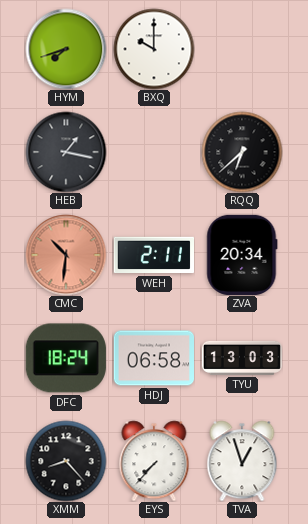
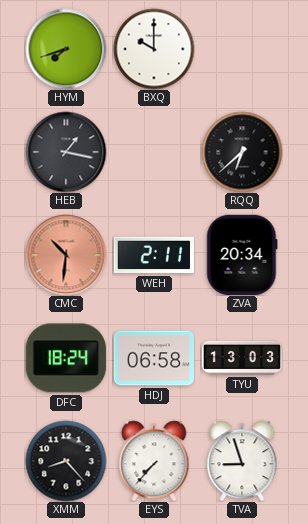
TVA: 12:57 -> 8:57
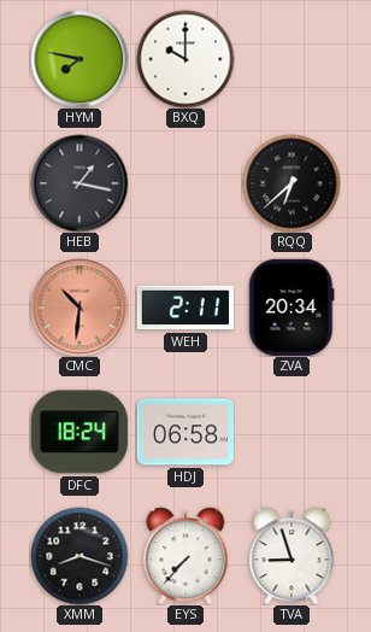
HYM: 7:42 -> 7:47
TYU: 13:03 -> none
XMM: 8:23 -> 8:18
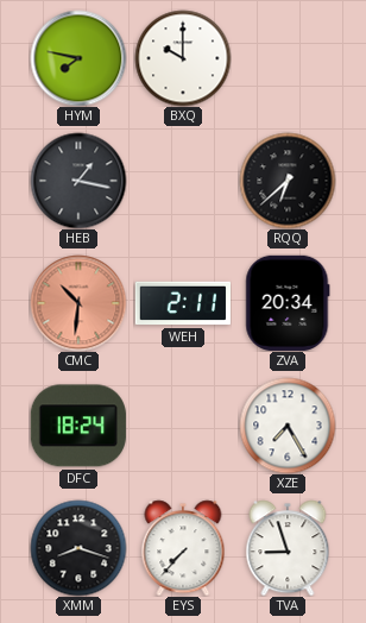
HDJ: 06:58 -> none
XZE: none -> 7:25
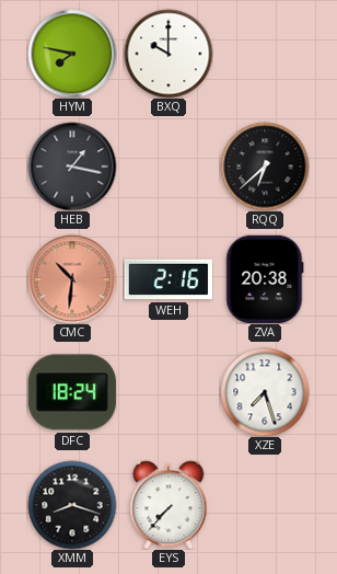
WEH: 2:11 -> 2:16
ZVA: 20:34 -> 20:38
XZE: 7:25 -> 7:27
TVA: 8:57 -> none
